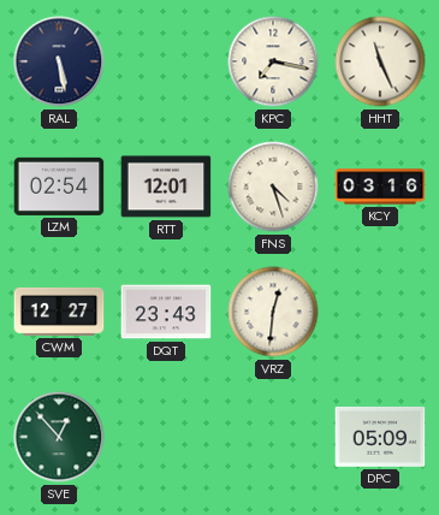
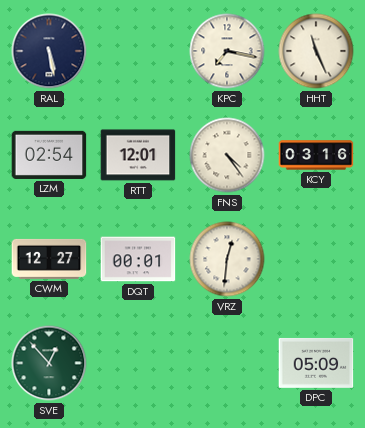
FNS: 4:27 -> 4:24
DQT: 23:43 -> 00:01
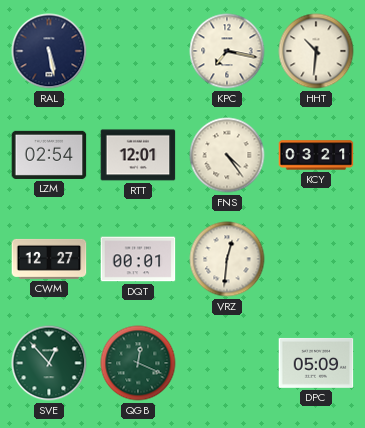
HHT: 11:26 -> 10:31
KCY: 03:16 -> 03:21
QGB: none -> 12:19
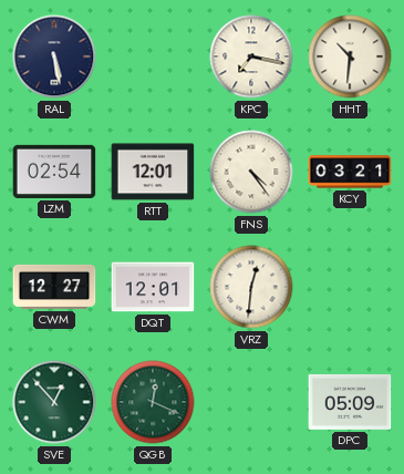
DQT: 00:01 -> 12:01
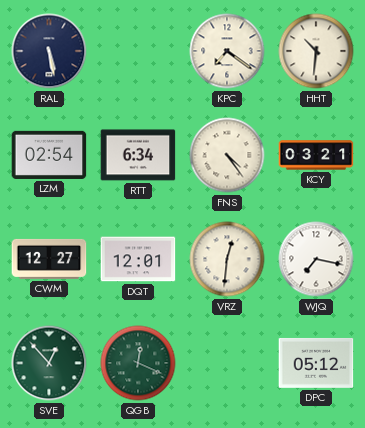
KPC: 7:17 -> 7:21
RTT: 12:01 -> 6:34
WJQ: none -> 7:17
DPC: 05:09 -> 05:12
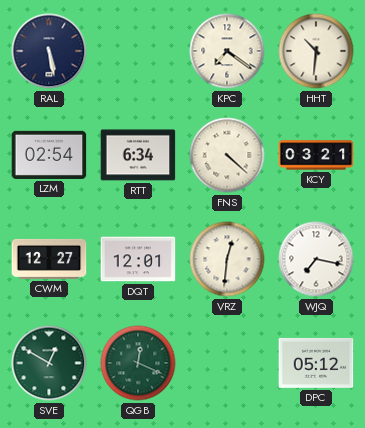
FNS: 4:24 -> 4:22
SVE: 12:53 -> 12:50
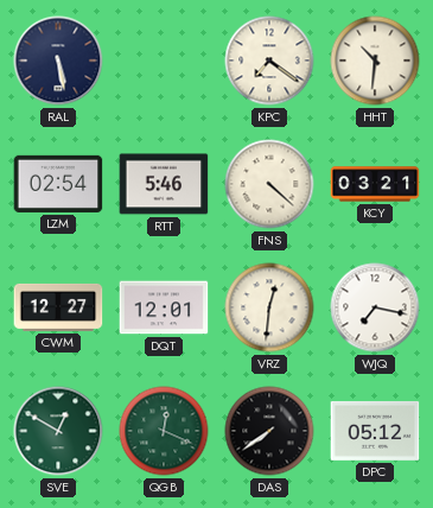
RTT: 6:34 -> 5:46
DAS: none -> 7:39
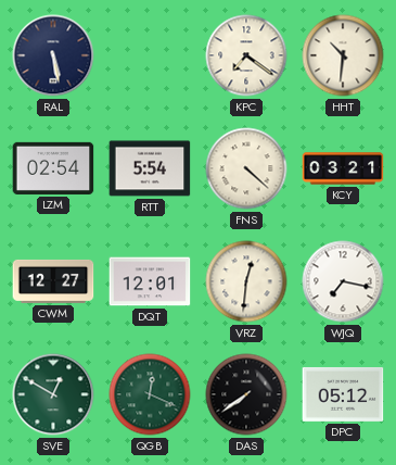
RTT: 5:46 -> 5:54
